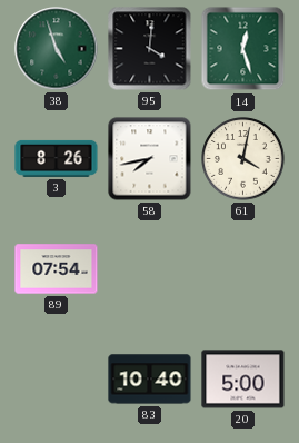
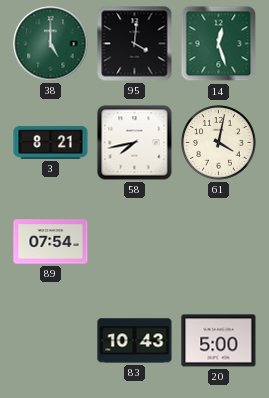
38: 4:57 -> 5:00
3: 8:26 -> 8:21
83: 10:40 -> 10:43
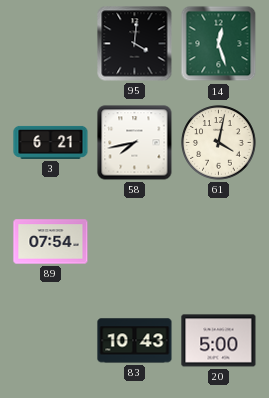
38: 5:00 -> none
3: 8:21 -> 6:21
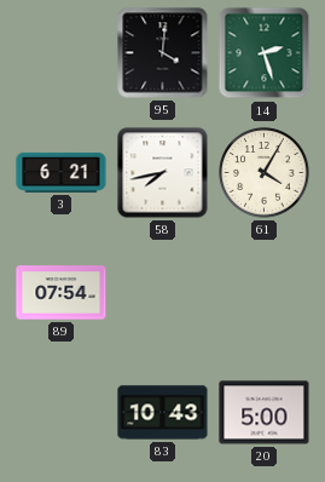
14: 12:27 -> 2:27
61: 4:02 -> 4:05
